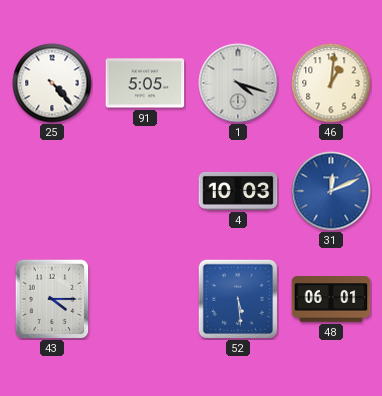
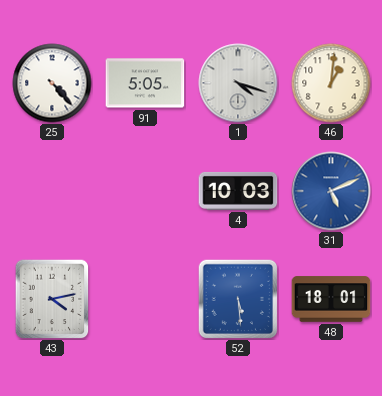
31: 12:11 -> 5:11
43: 4:15 -> 4:13
48: 06:01 -> 18:01
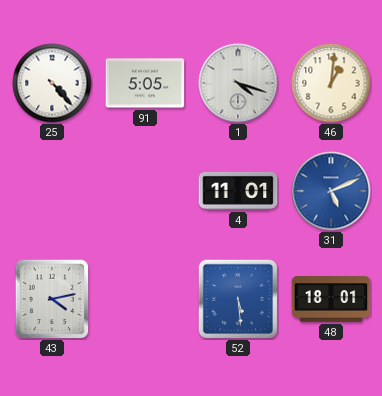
4: 10:03 -> 11:01
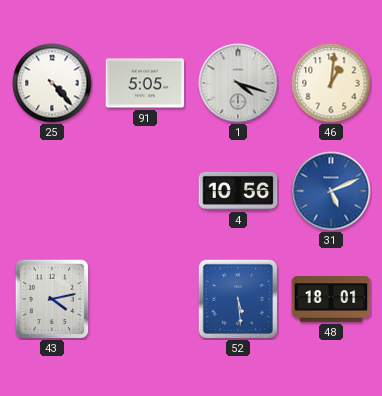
4: 11:01 -> 10:56
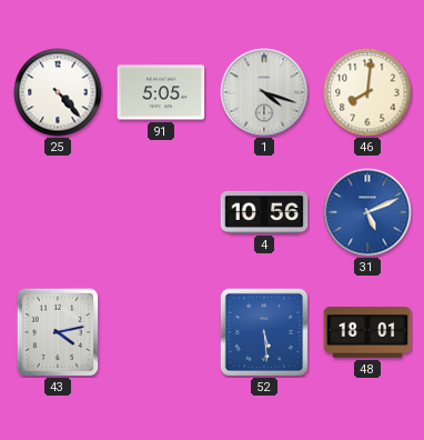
46: 1:01 -> 8:01
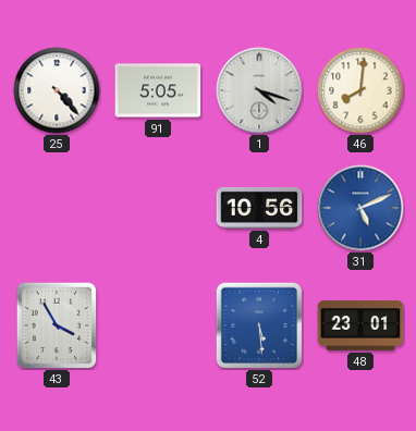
43: 4:13 -> 3:55
48: 18:01 -> 23:01
